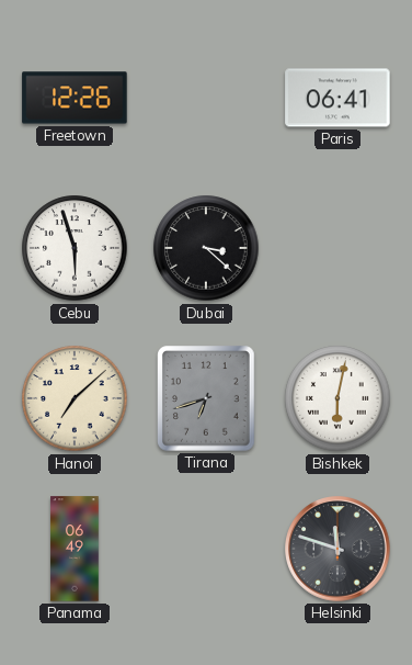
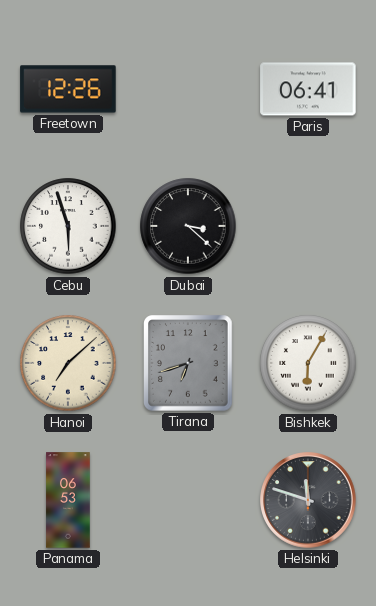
Bishkek: 6:02 -> 6:05
Panama: 06:49 -> 06:53
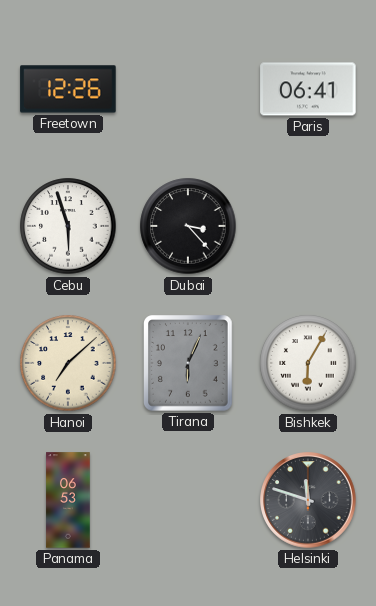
Dubai: 3:22 -> 3:23
Tirana: 6:42 -> 6:04
